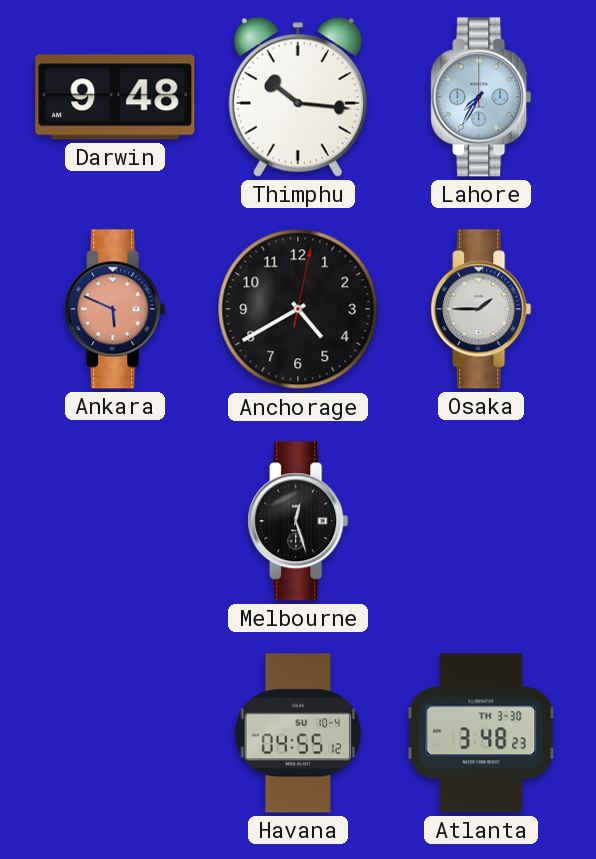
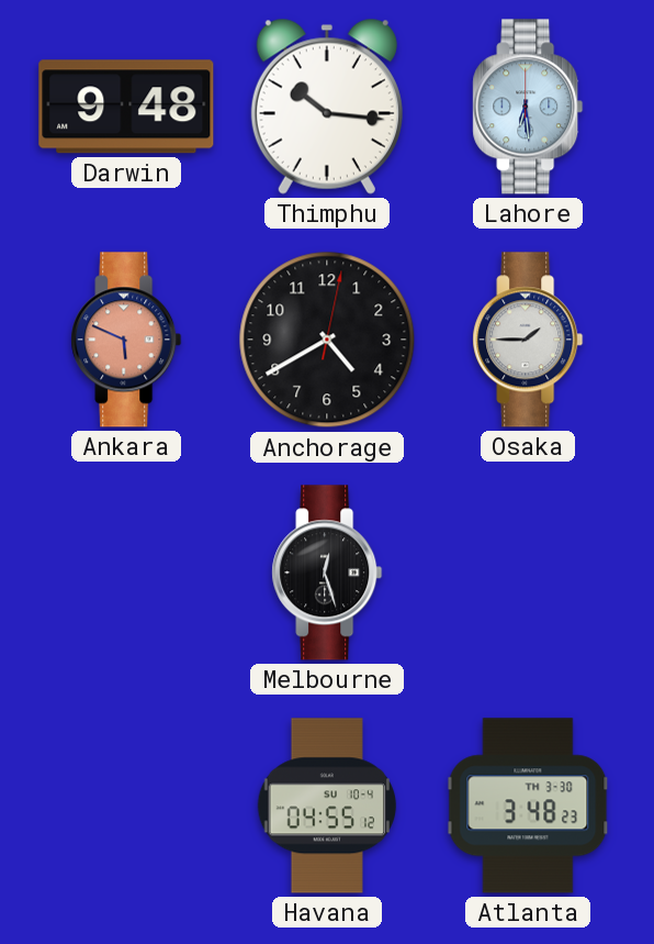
Lahore: 7:35 -> 6:29
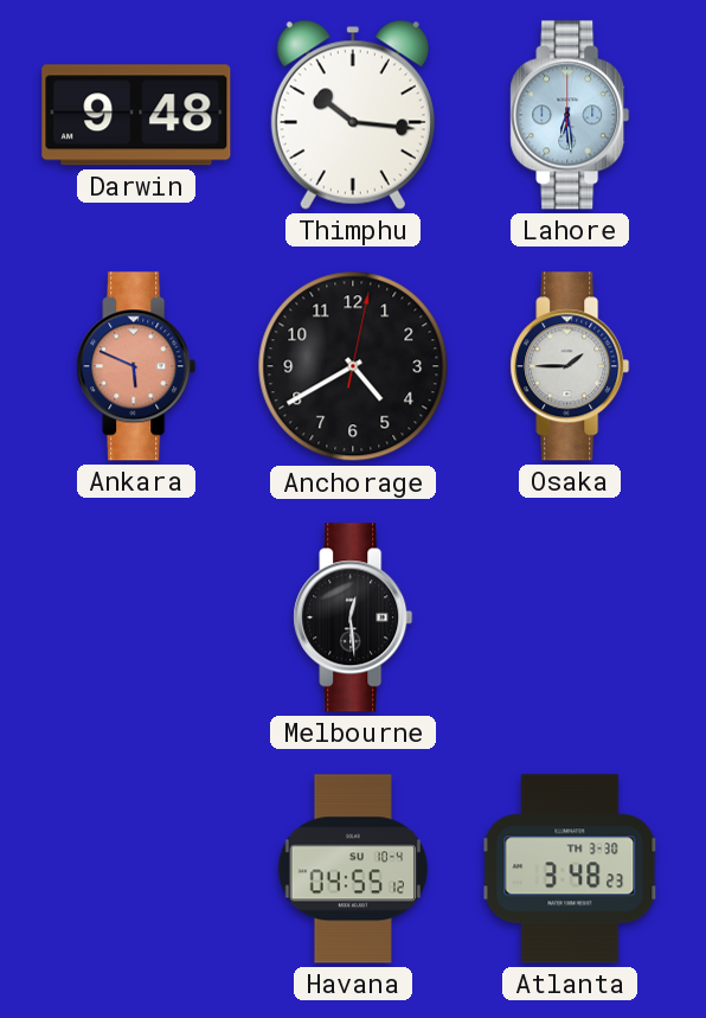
Melbourne: 12:27 -> 12:29
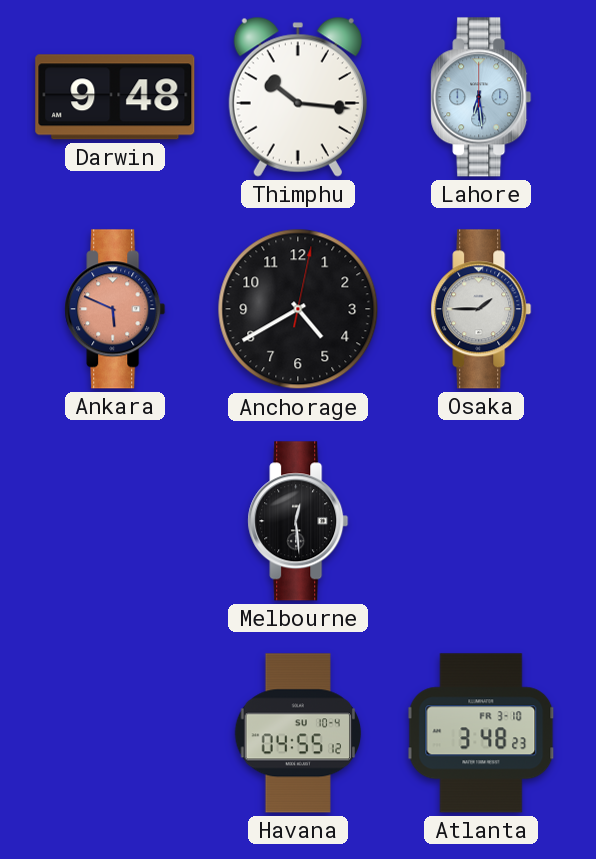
Atlanta date: TH 3-30 -> FR 3-10
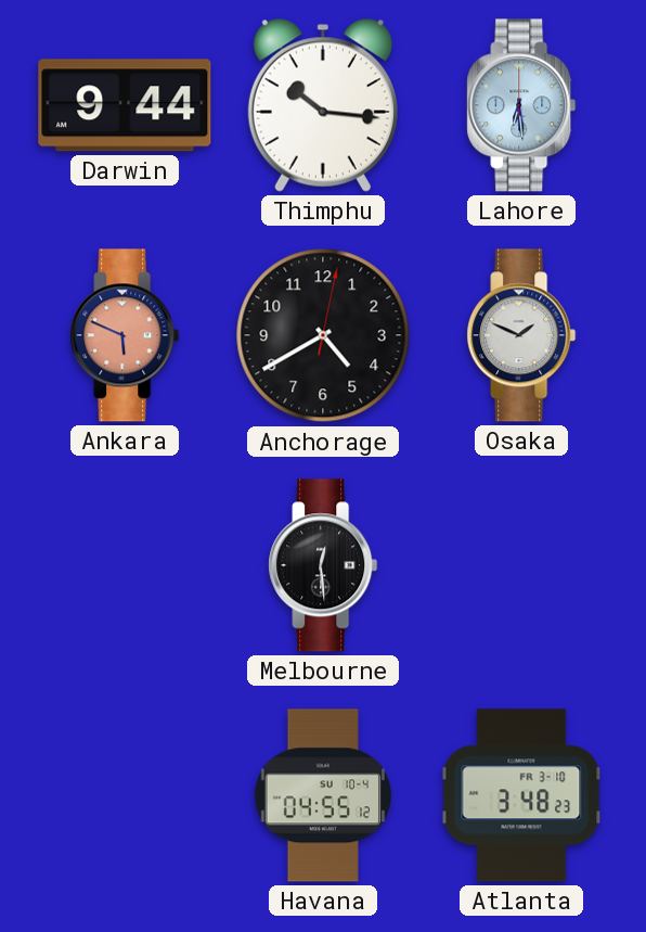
Darwin: 9:48 -> 9:44
Osaka: 1:45 -> 1:49
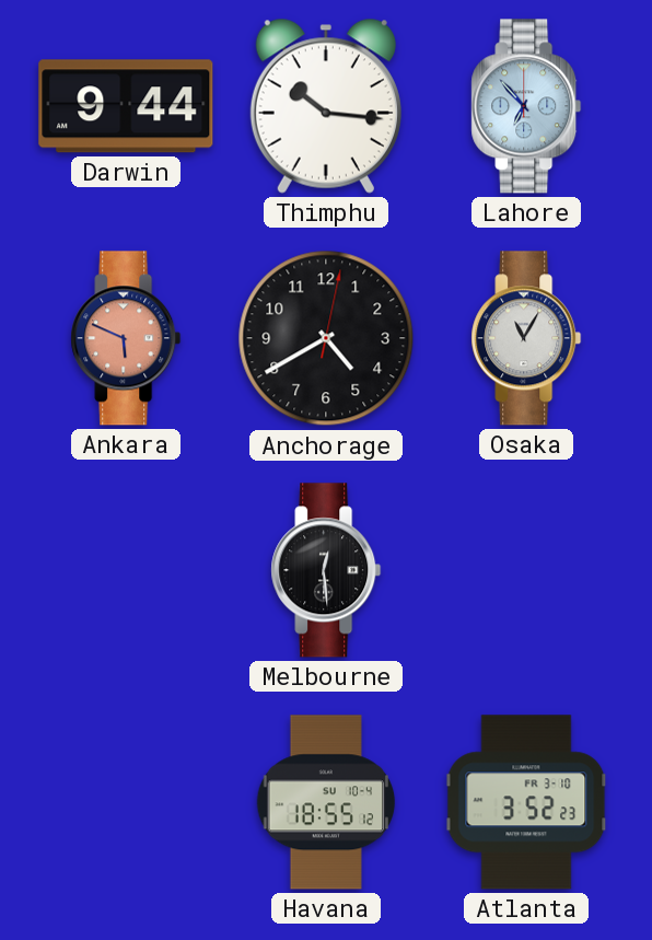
Lahore: 6:29 -> 6:53
Osaka: 1:49 -> 11:05
Havana: 04:55 -> 18:55
Atlanta: 3:48 -> 3:52
